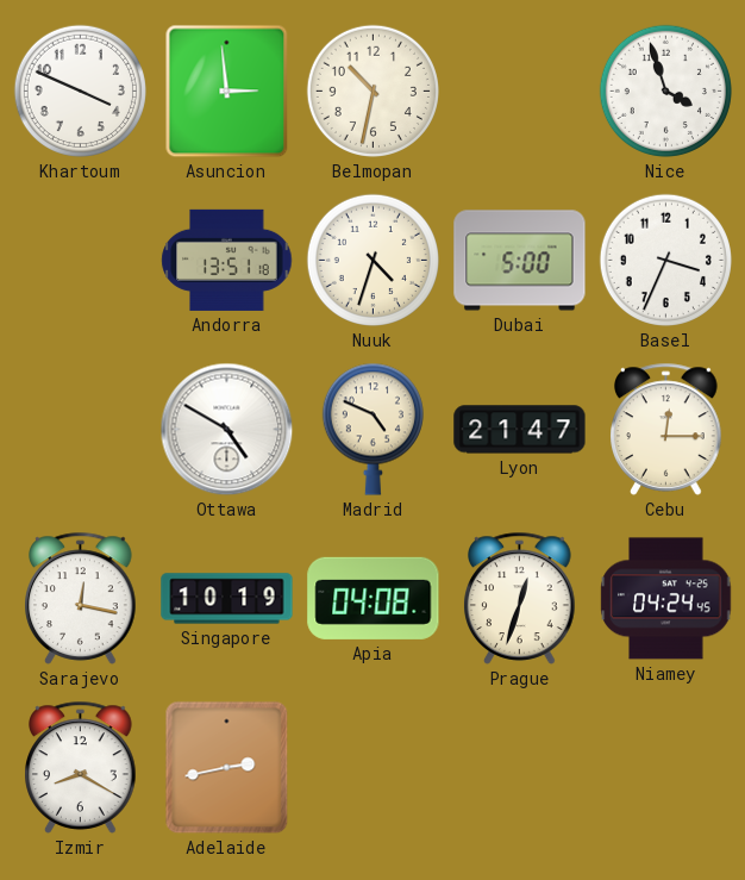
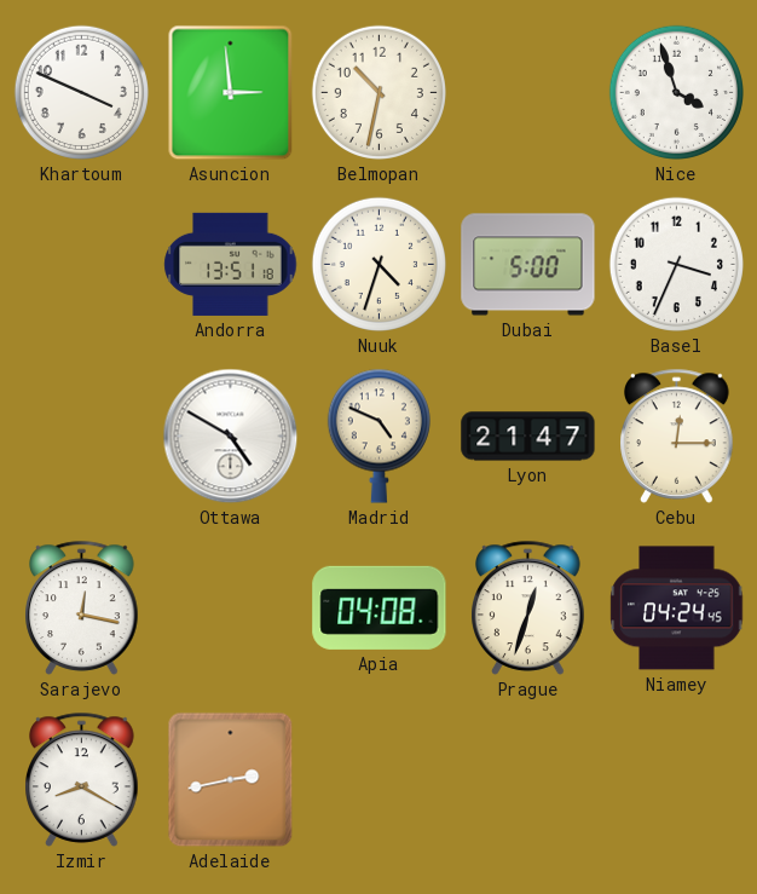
Singapore: 10:19 -> none
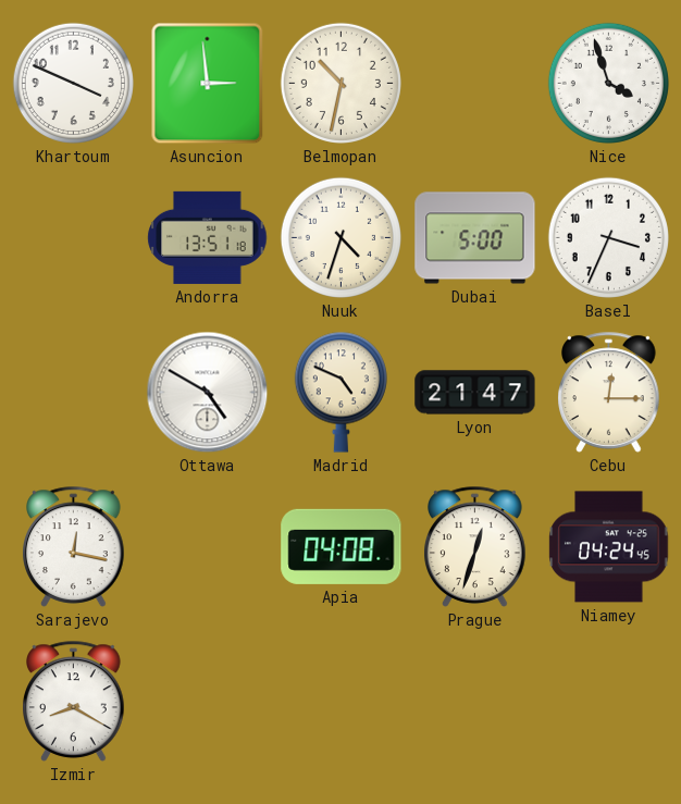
Adelaide: 2:43 -> none
